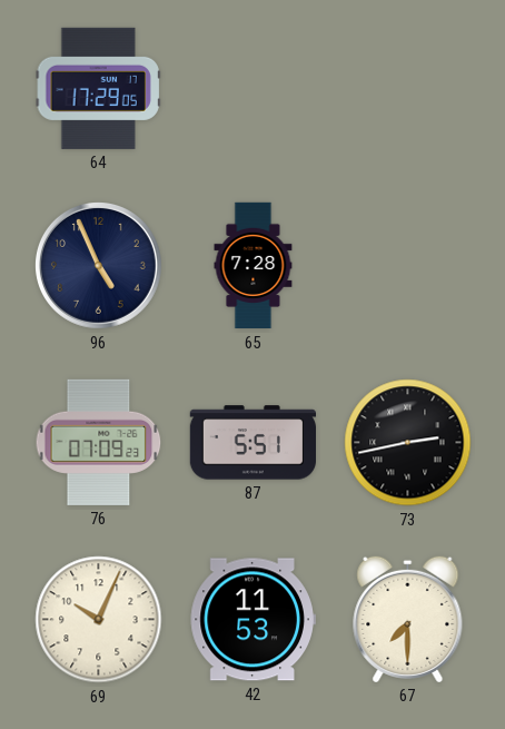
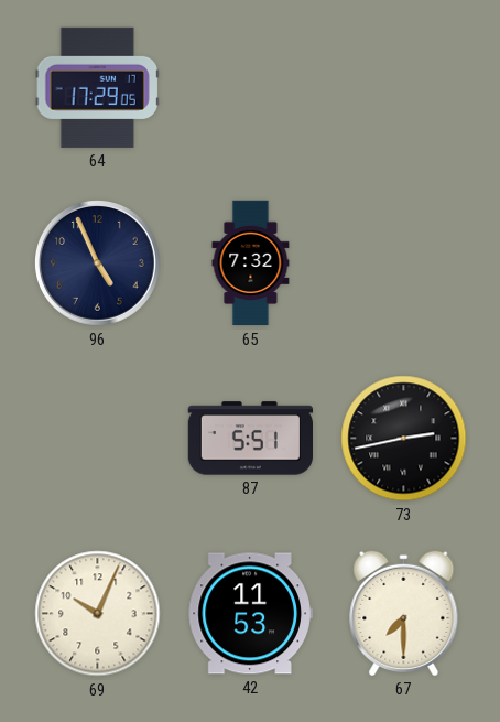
65: 7:28 -> 7:32
76: 07:09 -> none
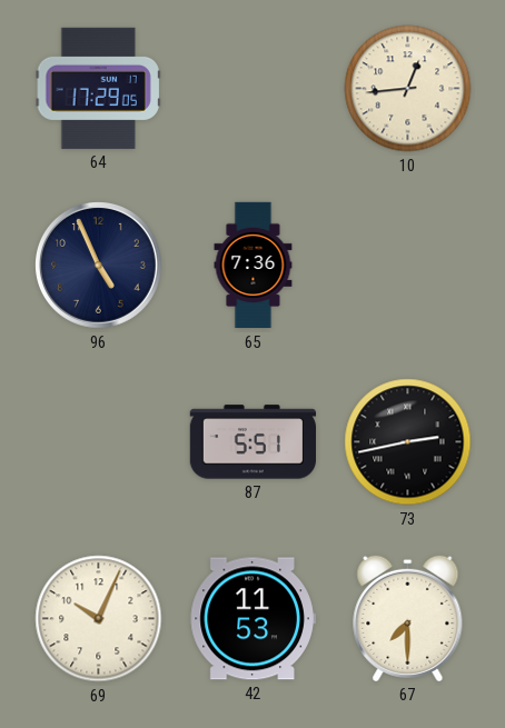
10: none -> 12:44
65: 7:32 -> 7:36
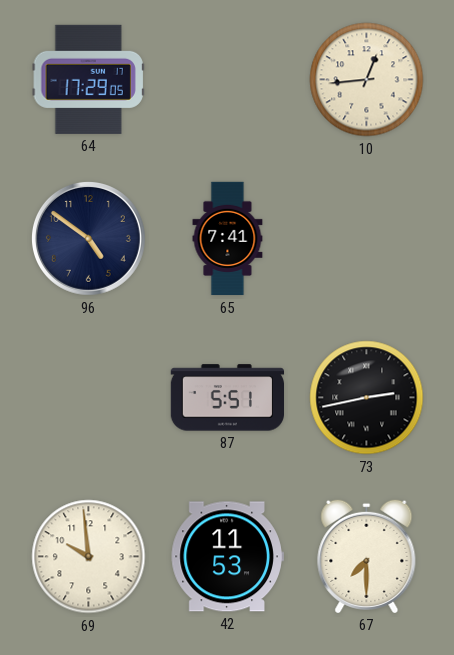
96: 4:56 -> 4:51
65: 7:36 -> 7:41
69: 10:04 -> 9:59
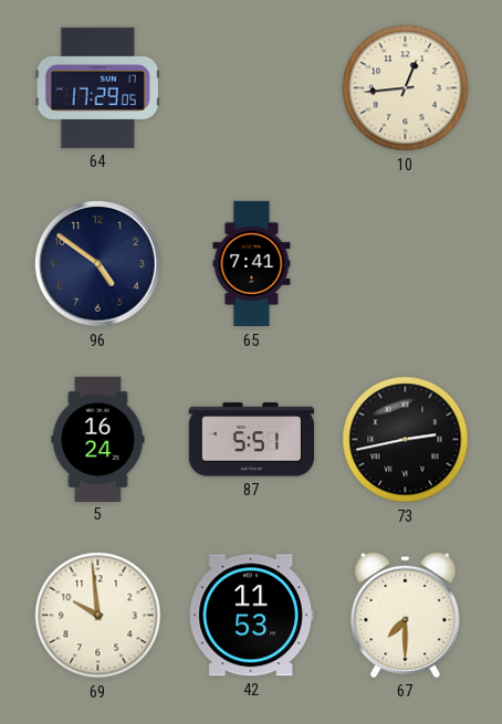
5: none -> 16:24
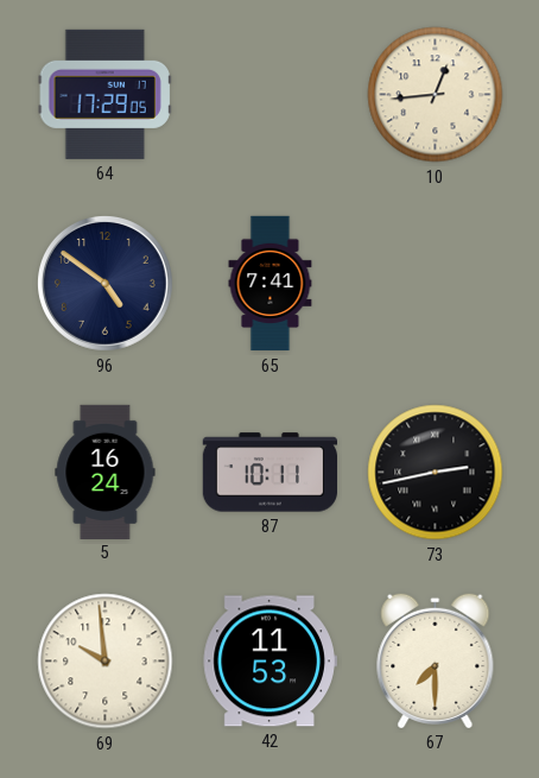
87: 5:51 -> 10:11
